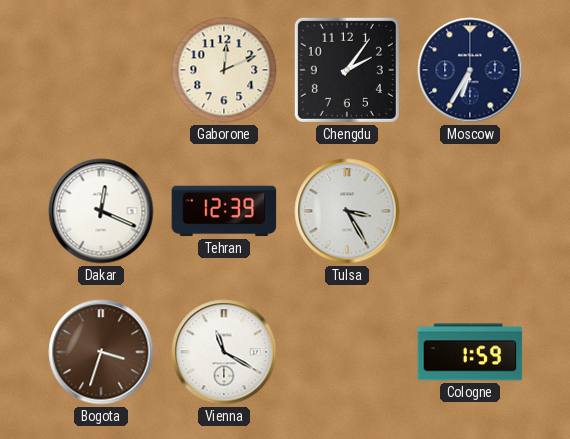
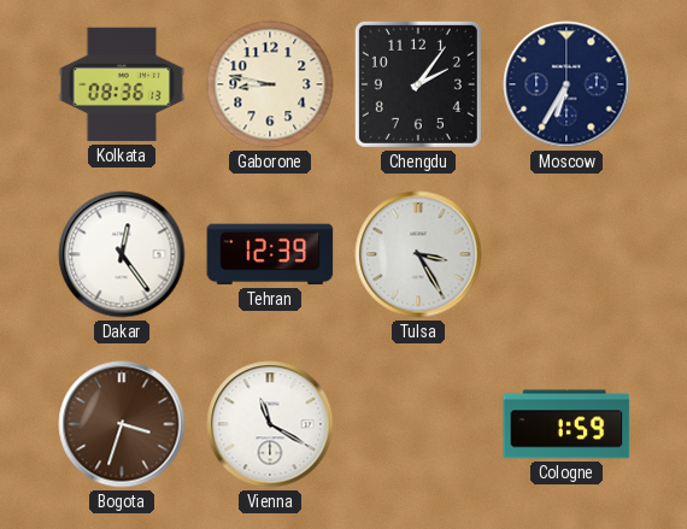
Kolkata: none -> 08:36
Gaborone: 12:11 -> 8:47
Dakar: 12:19 -> 12:24
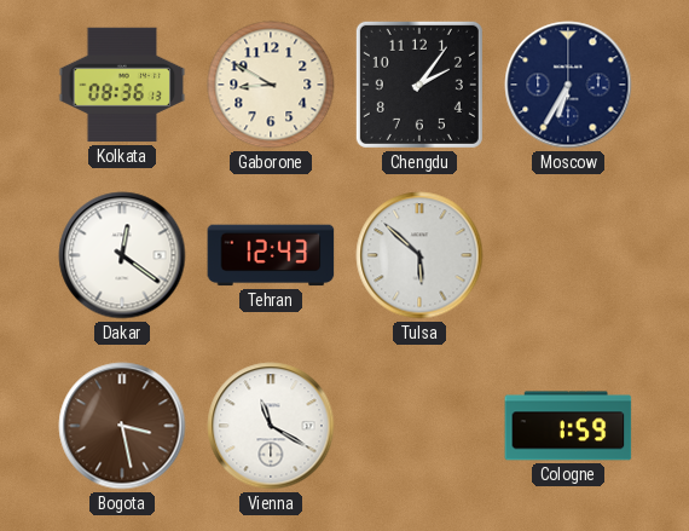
Gaborone: 8:47 -> 8:50
Dakar: 12:24 -> 12:21
Tehran: 12:39 -> 12:43
Tulsa: 3:25 -> 5:52
Bogota: 3:33 -> 3:28
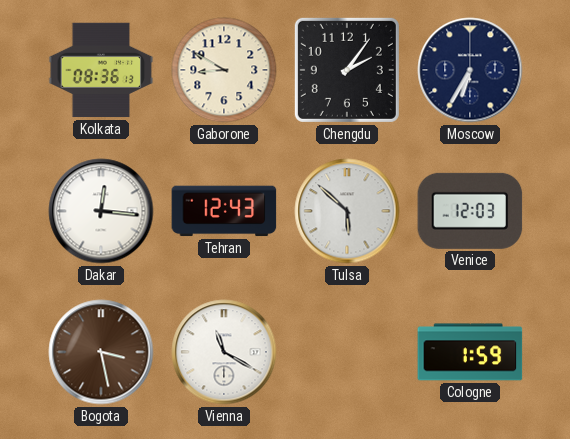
Dakar: 12:21 -> 12:16
Venice: none -> 12:03
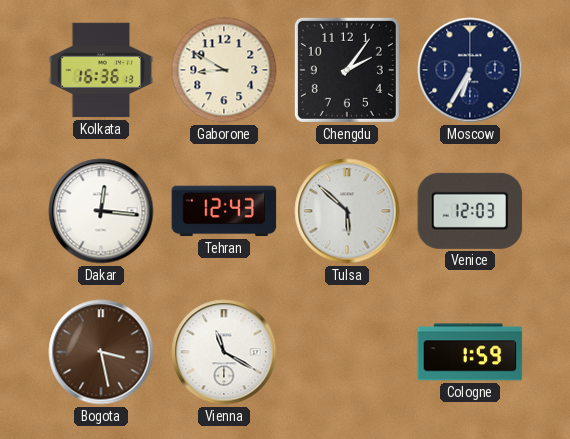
Kolkata: 08:36 -> 16:36
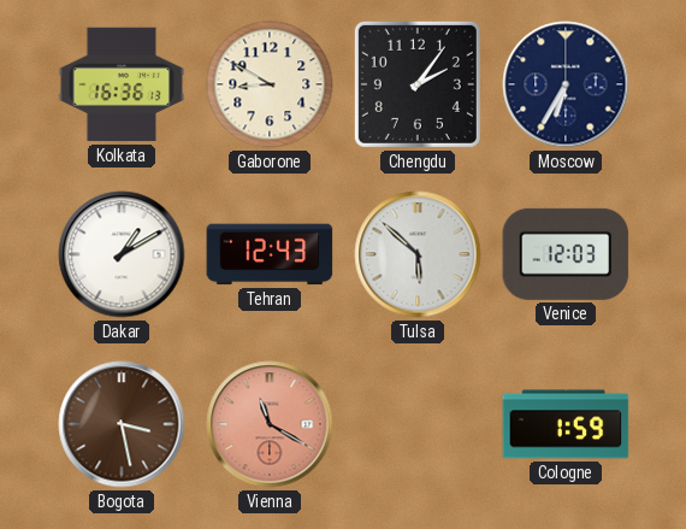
Dakar: 12:16 -> 1:10
Vienna dial: white -> salmon
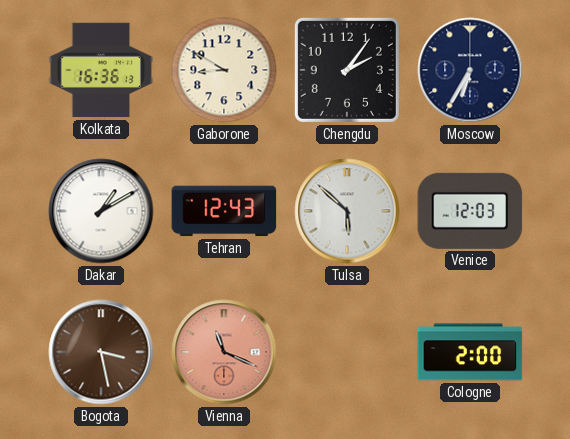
Vienna: 11:20 -> 11:19
Cologne: 1:59 -> 2:00
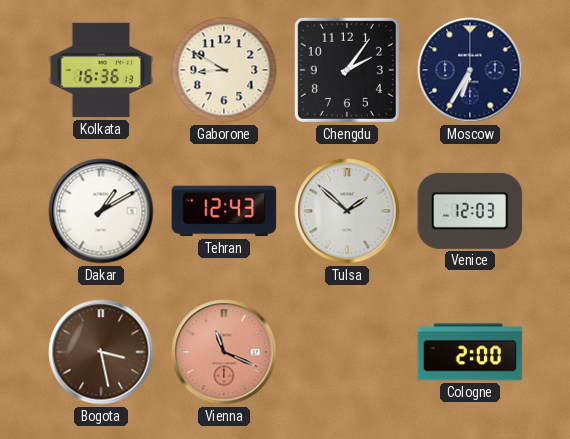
Tulsa: 5:52 -> 1:52
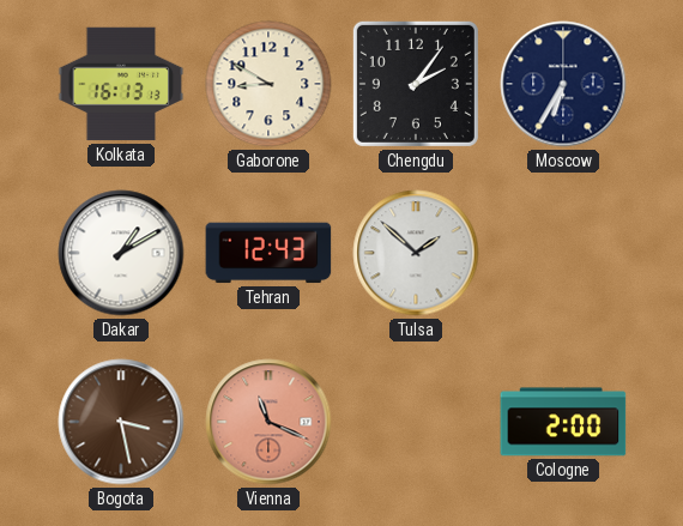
Kolkata: 16:36 -> 16:13
Venice: 12:03 -> none
